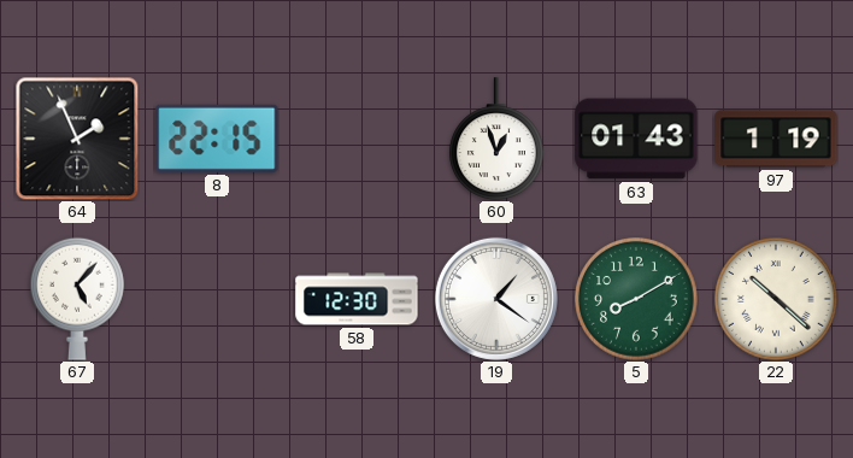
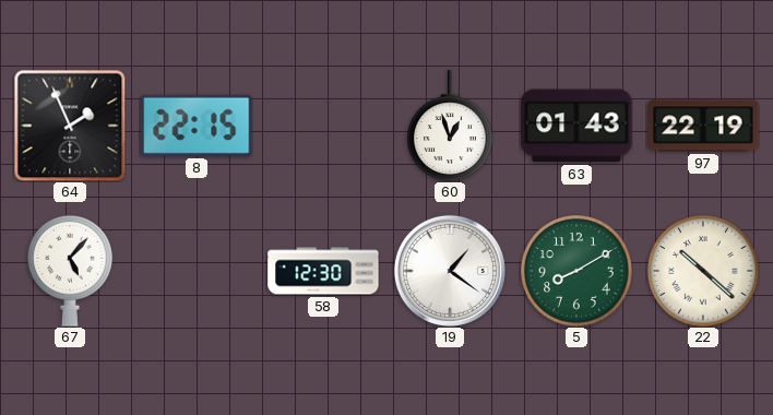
97: 1:19 -> 22:19
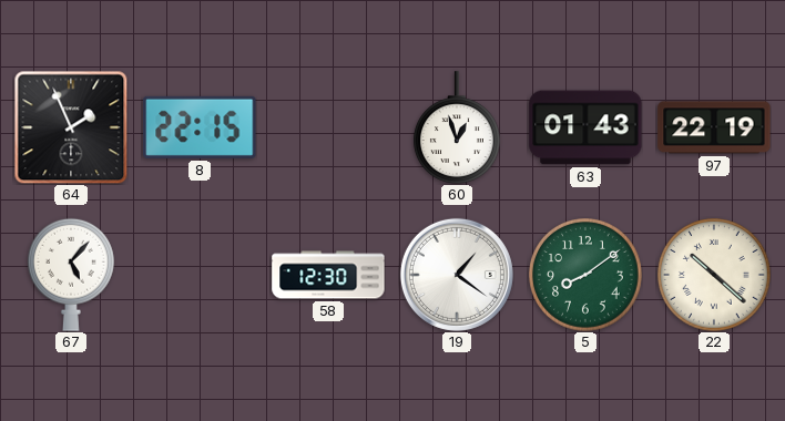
5: 8:10 -> 8:09
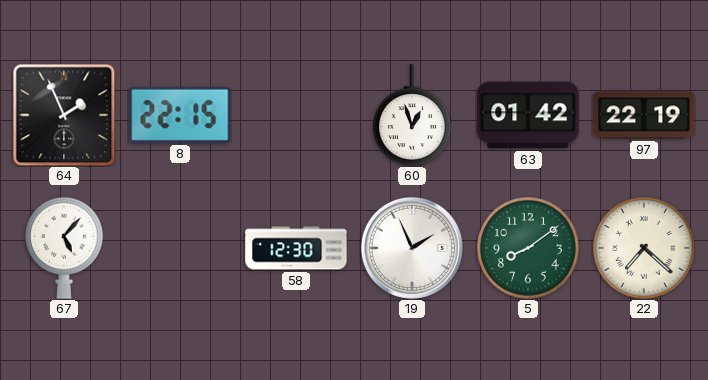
63: 01:43 -> 01:42
19: 1:21 -> 1:56
22: 10:22 -> 7:22
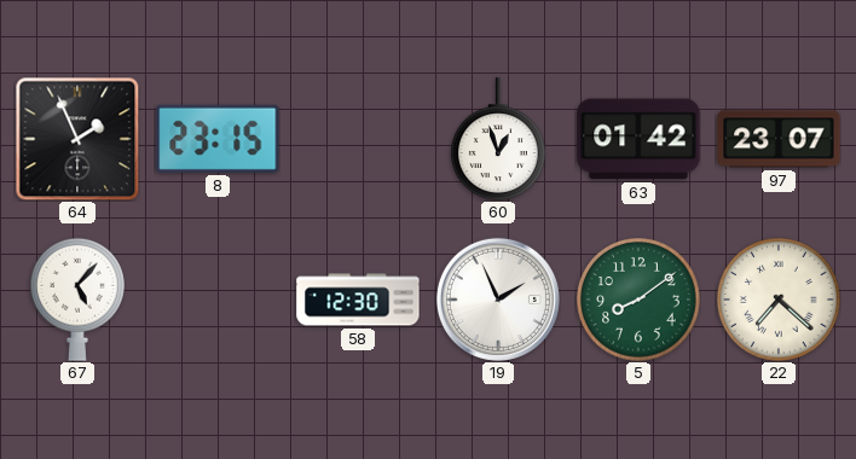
8: 22:15 -> 23:15
97: 22:19 -> 23:07
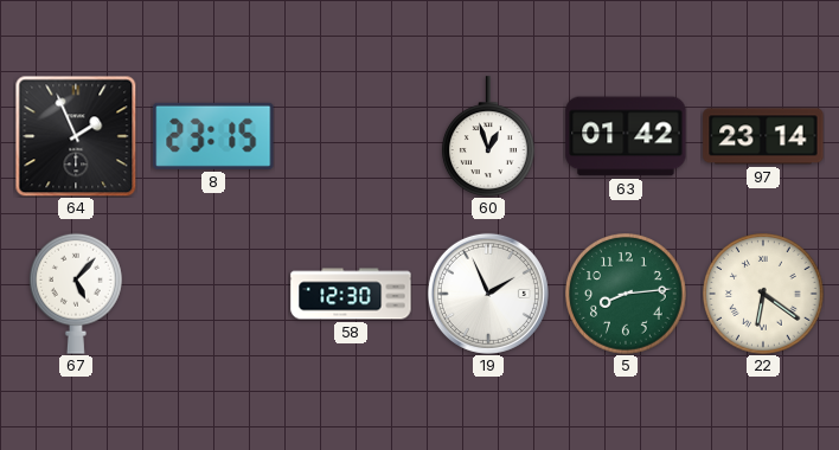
97: 23:07 -> 23:14
5: 8:09 -> 8:14
22: 7:22 -> 6:21
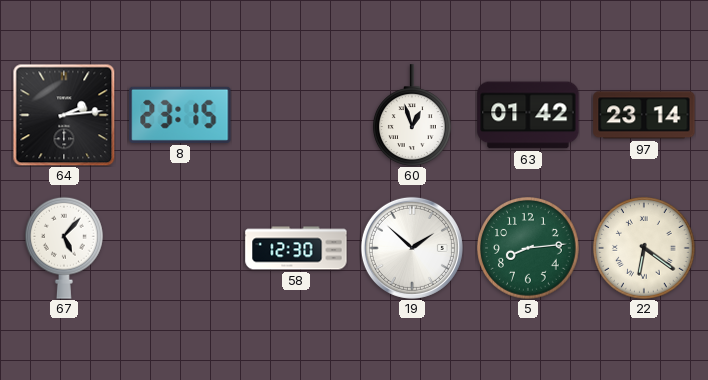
64: 1:56 -> 2:14
19: 1:56 -> 1:52
